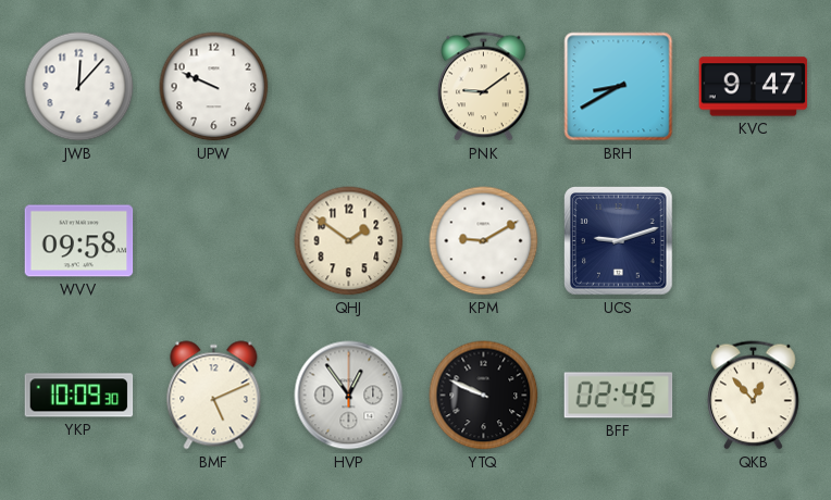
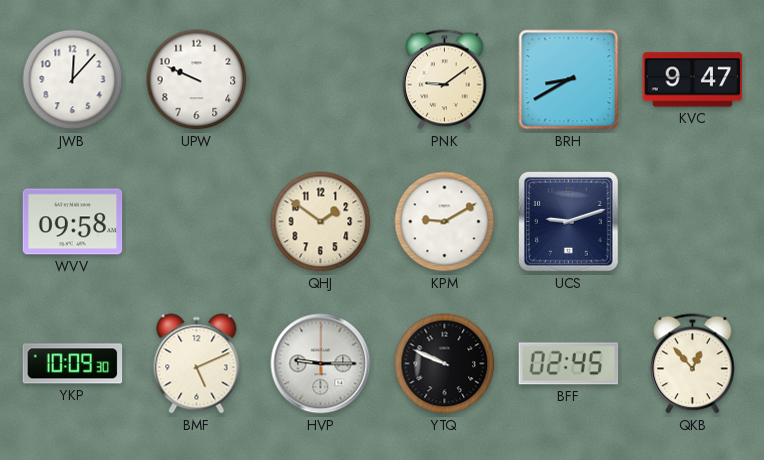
HVP: 12:54 -> 9:15
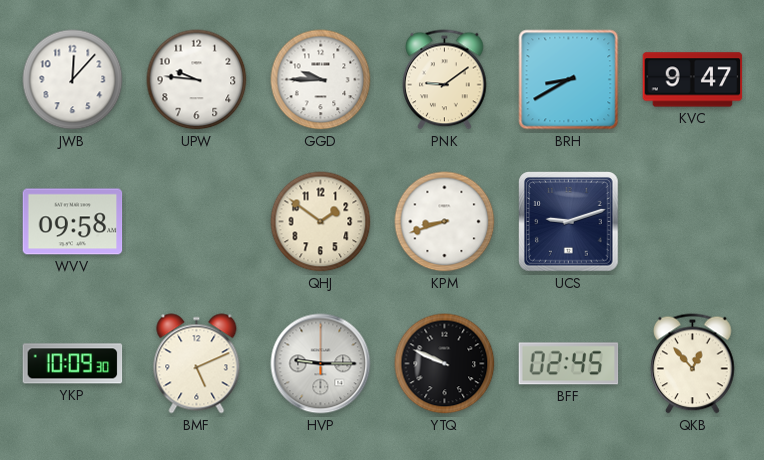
UPW: 9:49 -> 9:46
GGD: none -> 9:45
KPM: 9:10 -> 8:42
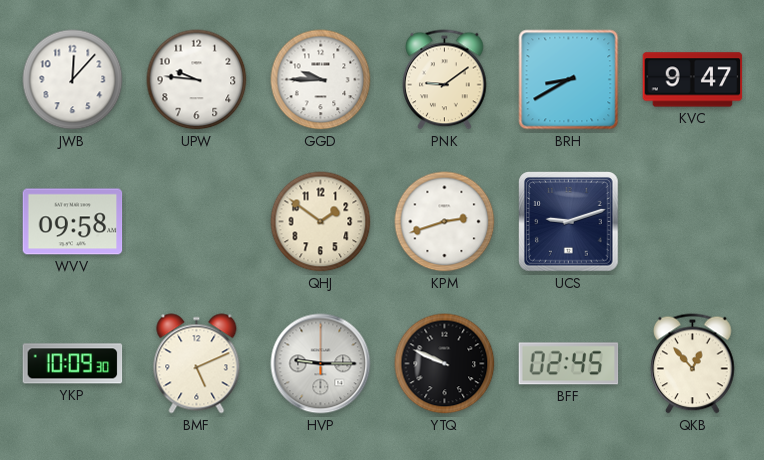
KPM: 8:42 -> 2:42
